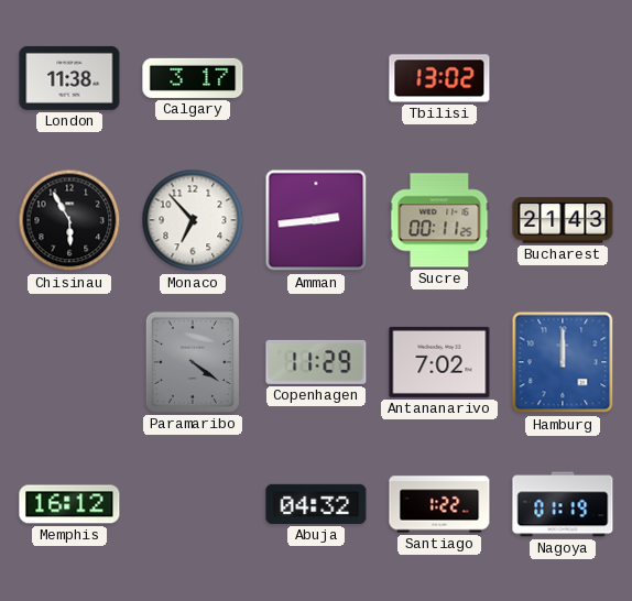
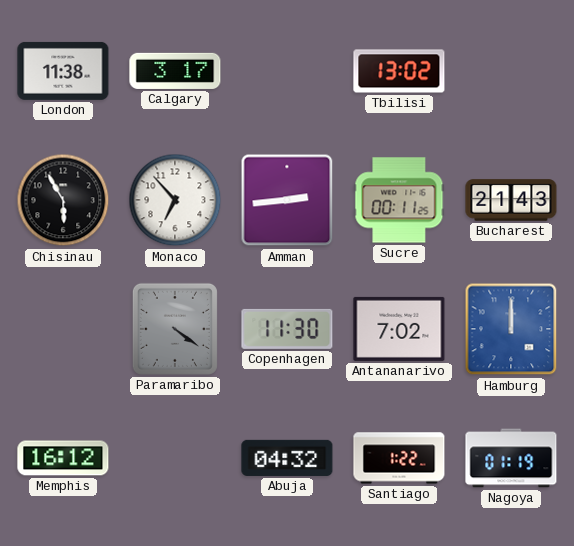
Copenhagen: 11:29 -> 11:30
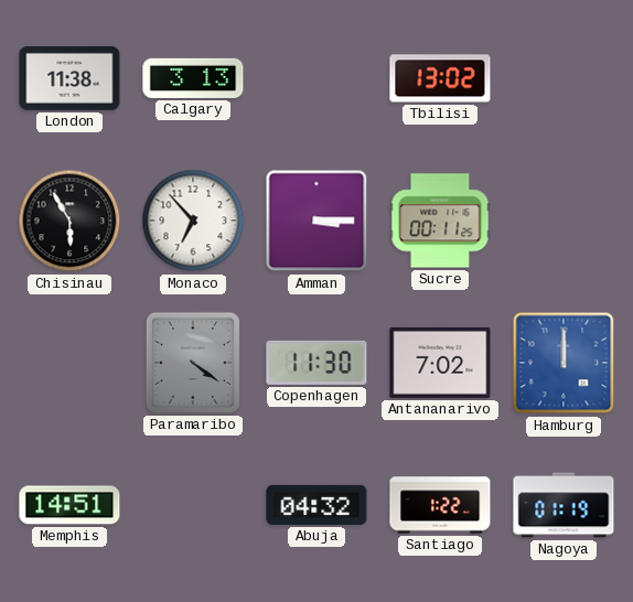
Calgary: 3:17 -> 3:13
Amman: 2:44 -> 3:15
Bucharest: 21:43 -> none
Memphis: 16:12 -> 14:51
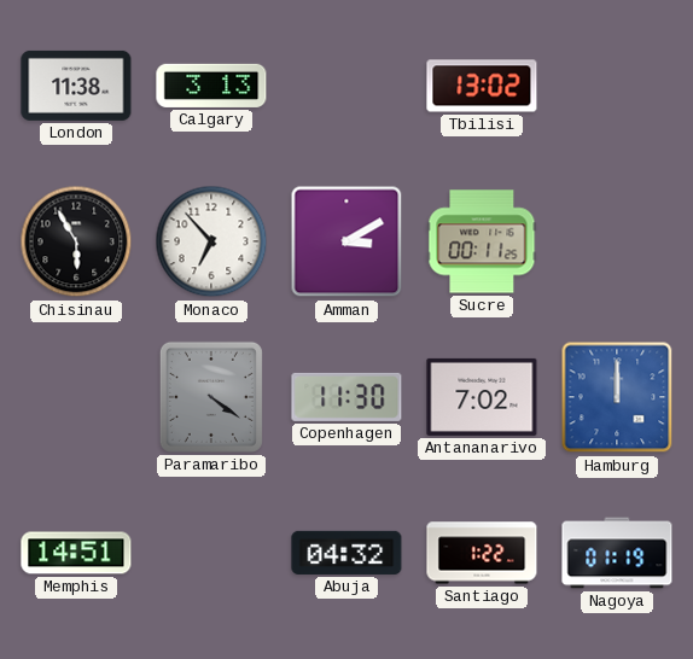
Amman: 3:15 -> 3:10
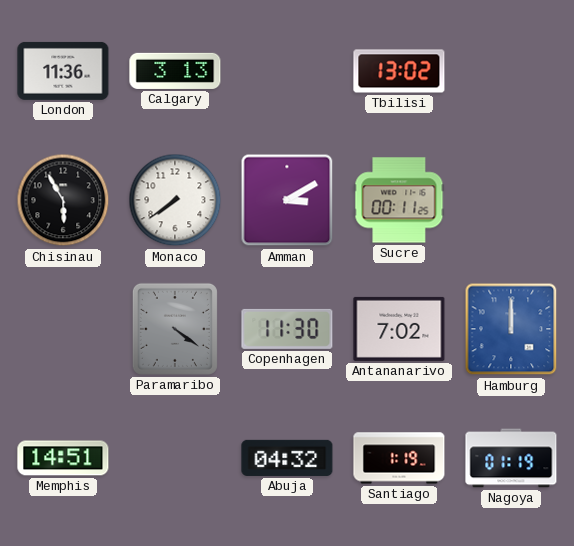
London: 11:38 -> 11:36
Monaco: 6:53 -> 7:39
Santiago: 1:22 -> 1:19
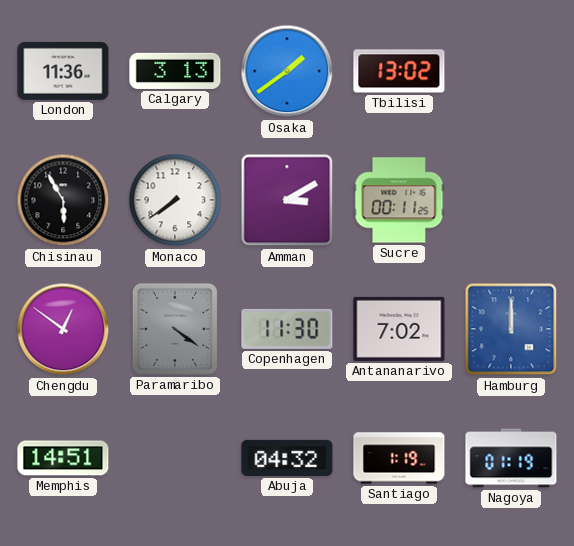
Osaka: none -> 1:39
Chengdu: none -> 12:51
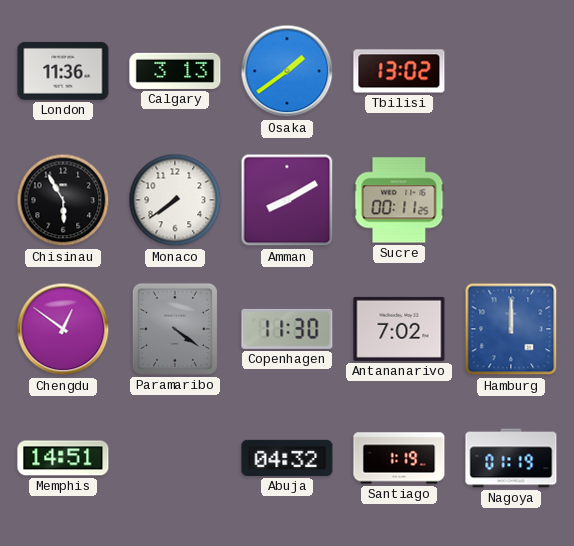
Amman: 3:10 -> 8:10
